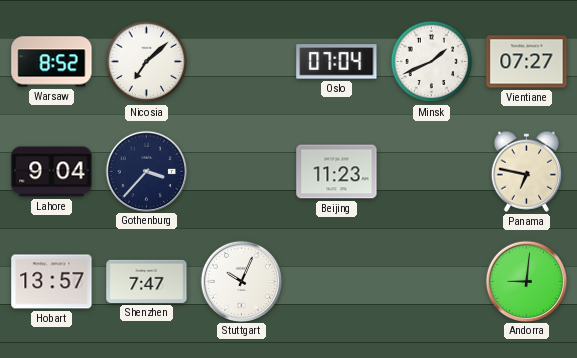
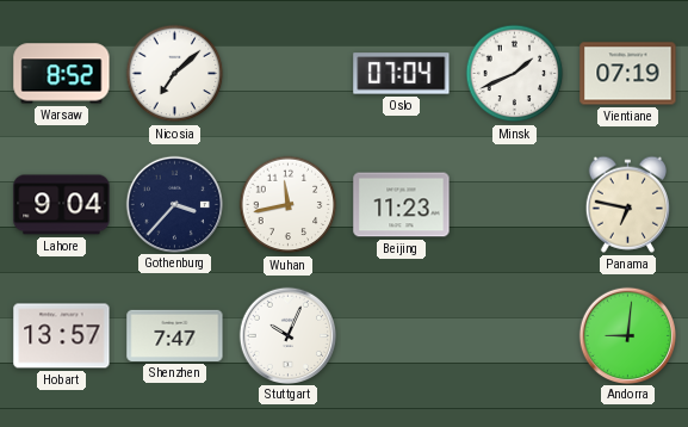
Vientiane: 07:27 -> 07:19
Wuhan: none -> 11:43
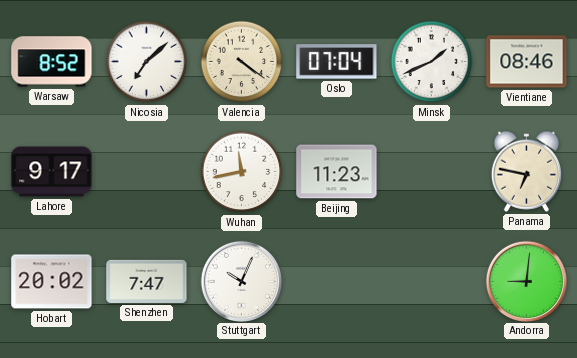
Valencia: none -> 4:21
Vientiane: 07:19 -> 08:46
Lahore: 9:04 -> 9:17
Gothenburg: 3:37 -> none
Hobart: 13:57 -> 20:02
